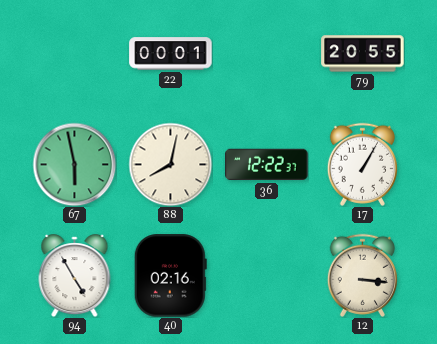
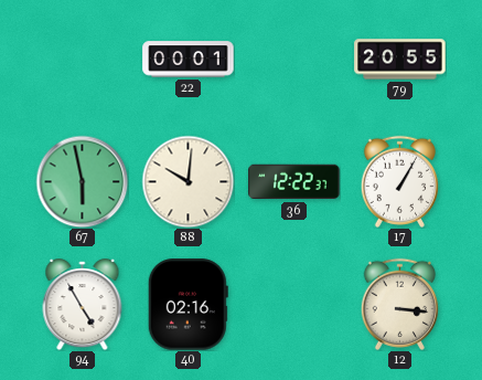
88: 8:02 -> 10:01
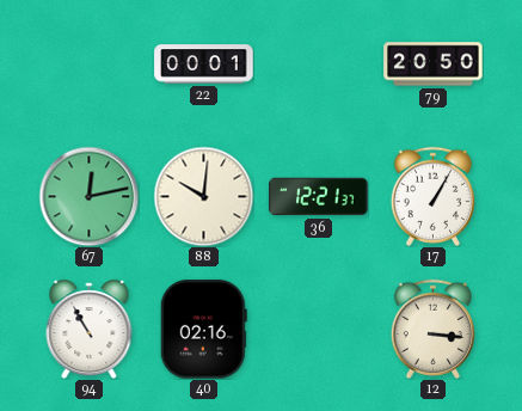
79: 20:55 -> 20:50
67: 5:58 -> 12:13
36: 12:22 -> 12:21
94: 4:55 -> 10:55
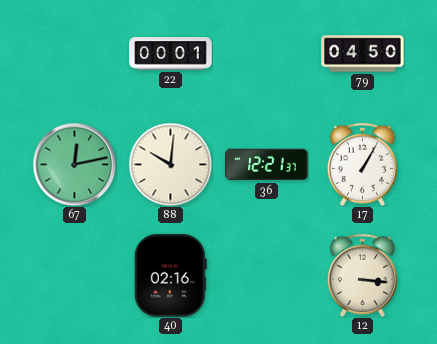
79: 20:50 -> 04:50
94: 10:55 -> none
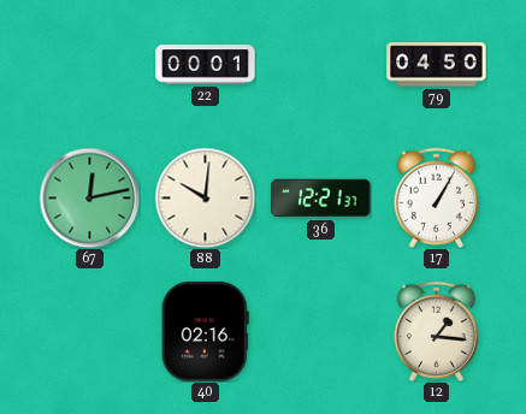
12: 3:16 -> 1:16
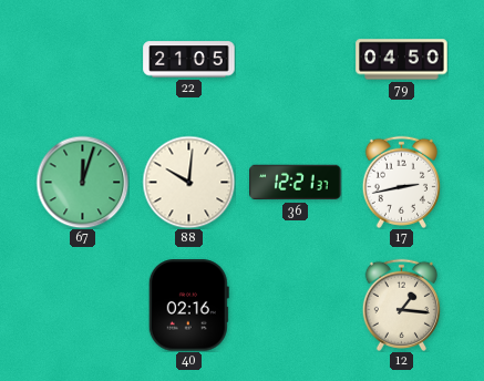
22: 00:01 -> 21:05
67: 12:13 -> 12:03
17: 1:05 -> 2:43
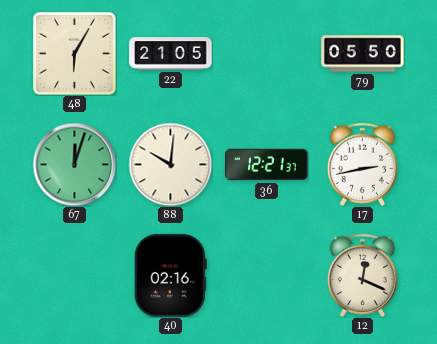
48: none -> 6:05
79: 04:50 -> 05:50
12: 1:16 -> 12:19
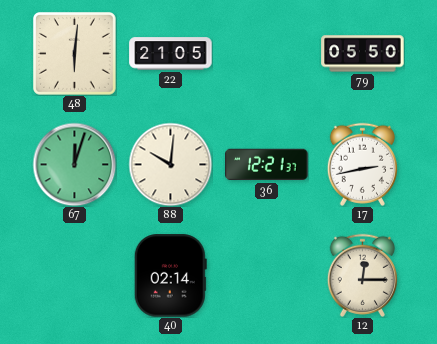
48: 6:05 -> 6:01
40: 02:16 -> 02:14
12: 12:19 -> 12:15
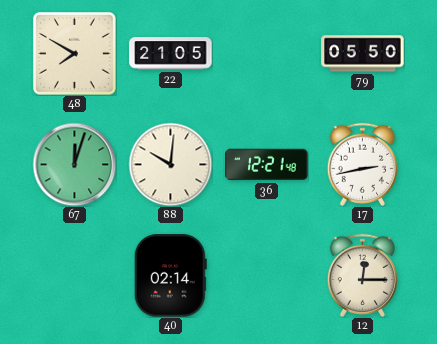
48: 6:01 -> 7:50
36: 12:21:37 -> 12:21:48
